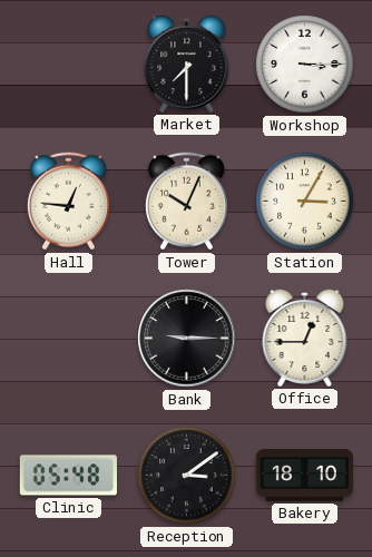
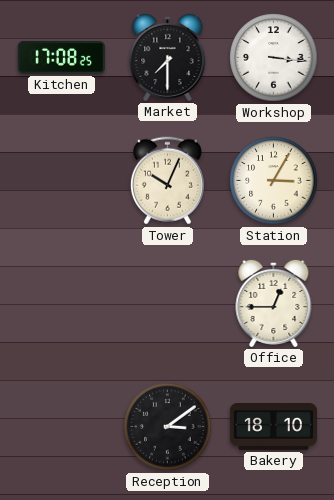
Kitchen: none -> 17:08
Workshop: 3:15 -> 3:16
Hall: 12:46 -> none
Bank: 9:15 -> none
Clinic: 05:48 -> none
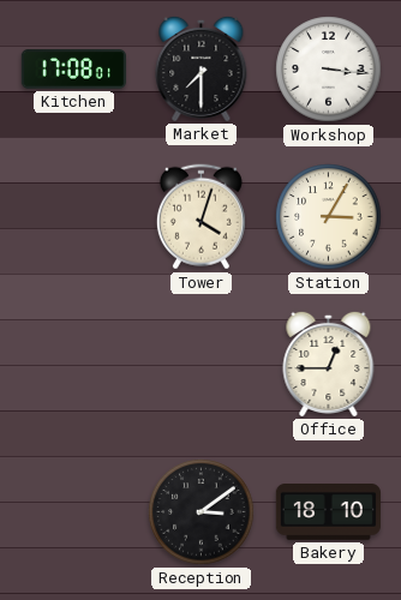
Kitchen: 17:08:25 -> 17:08:01
Tower: 10:04 -> 4:03
